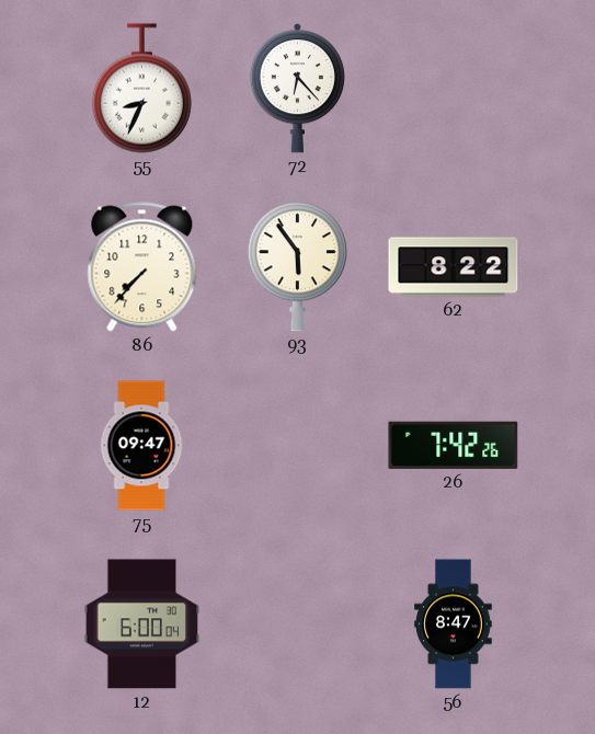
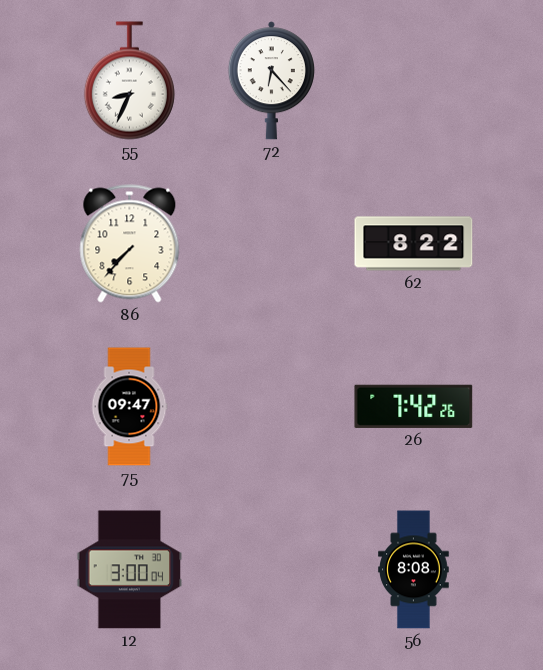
93: 5:54 -> none
12: 6:00 -> 3:00
56: 8:47 -> 8:08
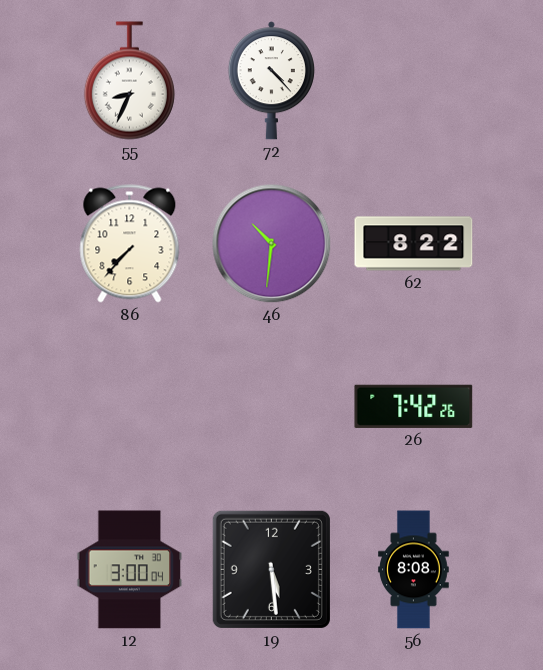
72: 6:23 -> 4:23
46: none -> 10:31
75: 09:47 -> none
19: none -> 5:29
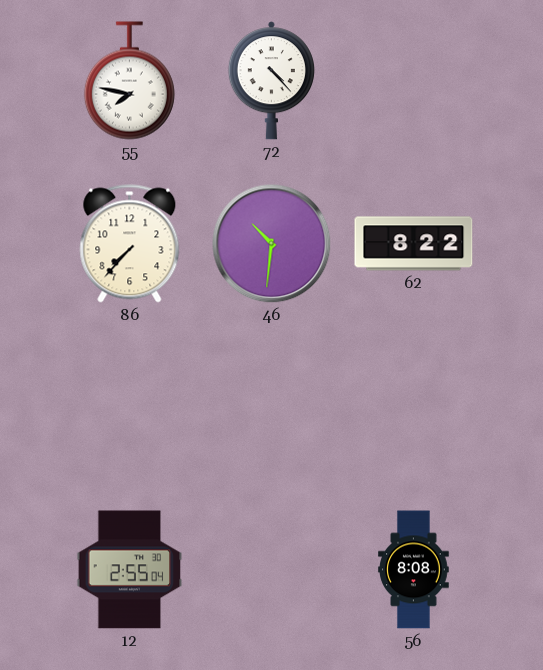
55: 8:34 -> 7:47
26: 7:42 -> none
12: 3:00 -> 2:55
19: 5:29 -> none
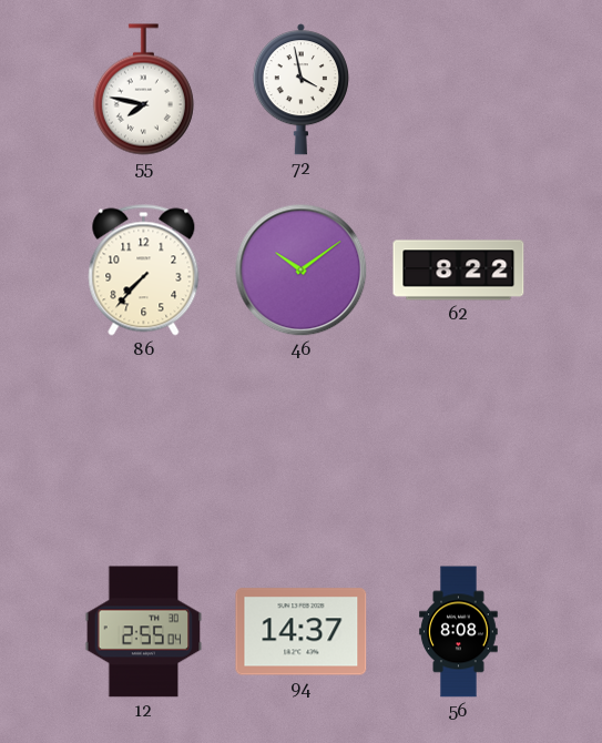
72: 4:23 -> 3:58
46: 10:31 -> 10:09
94: none -> 14:37
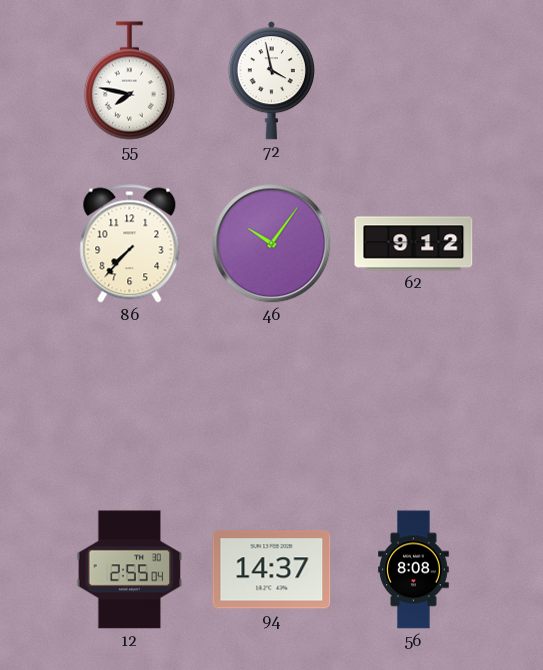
46: 10:09 -> 10:06
62: 8:22 -> 9:12
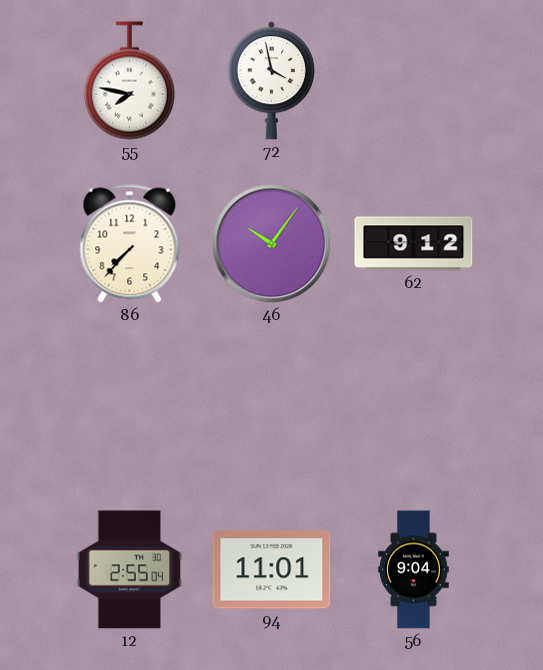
94: 14:37 -> 11:01
56: 8:08 -> 9:04
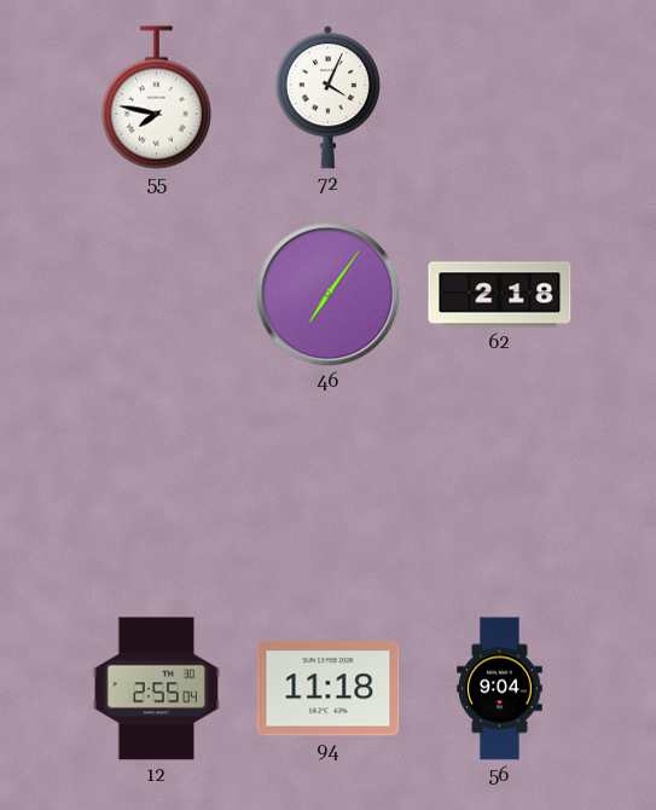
72: 3:58 -> 4:04
86: 7:37 -> none
46: 10:06 -> 7:06
62: 9:12 -> 2:18
94: 11:01 -> 11:18
